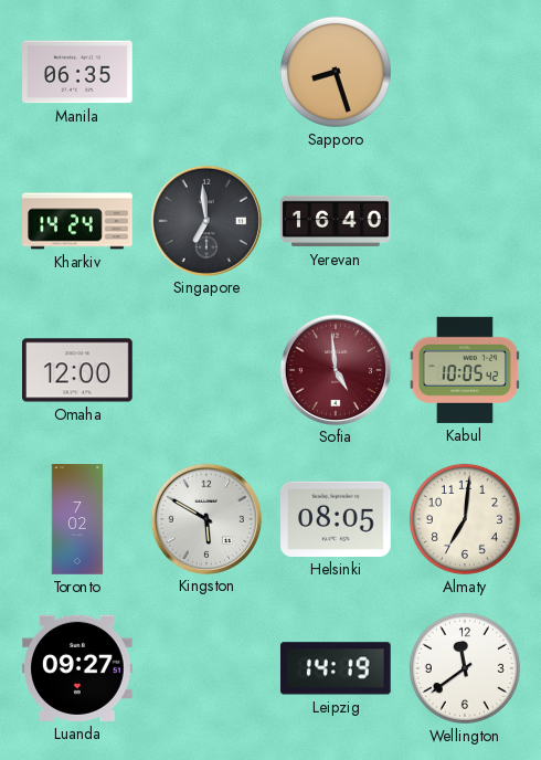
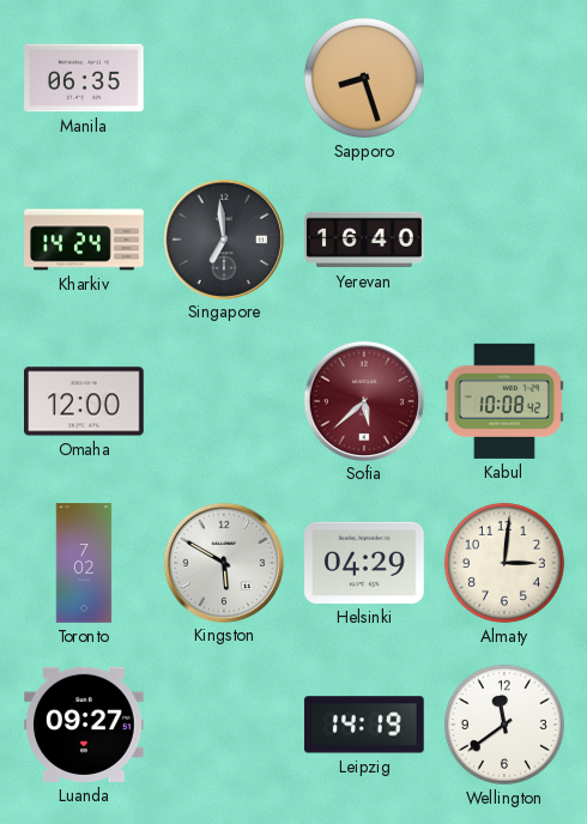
Sofia: 4:59 -> 5:38
Kabul: 10:05 -> 10:08
Helsinki: 08:05 -> 04:29
Almaty: 7:01 -> 3:01
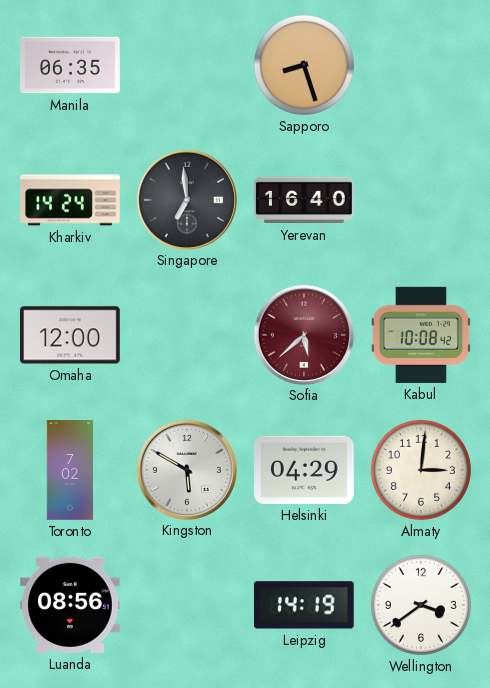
Luanda: 09:27 -> 08:56
Wellington: 11:39 -> 3:39
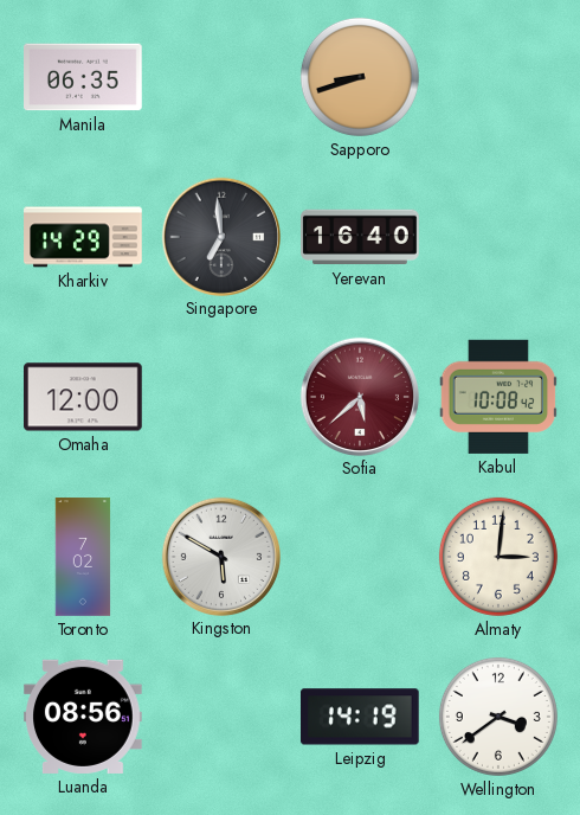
Sapporo: 8:27 -> 8:42
Kharkiv: 14:24 -> 14:29
Helsinki: 04:29 -> none
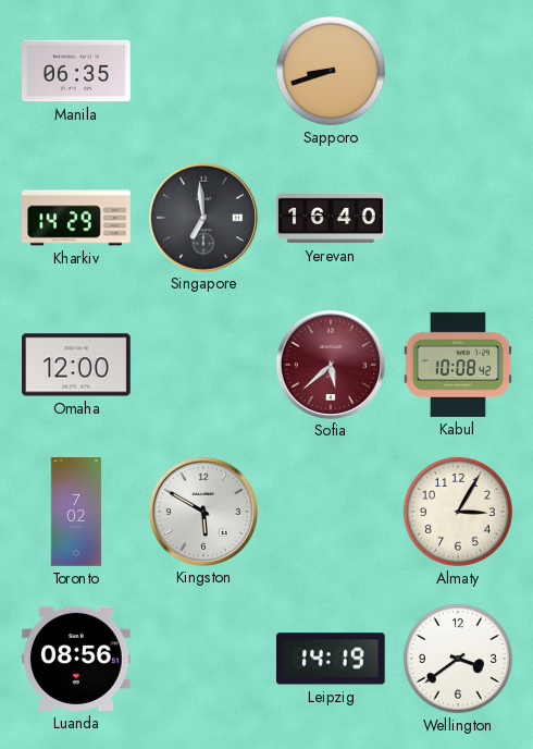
Almaty: 3:01 -> 3:05
